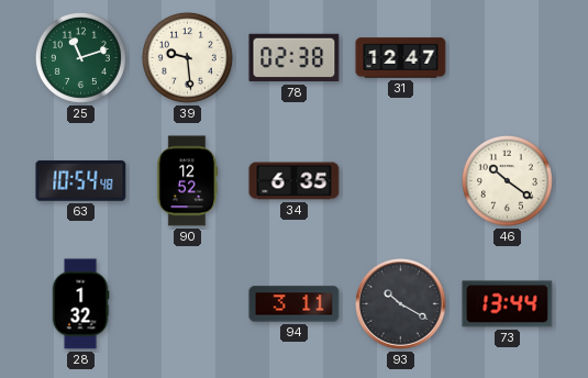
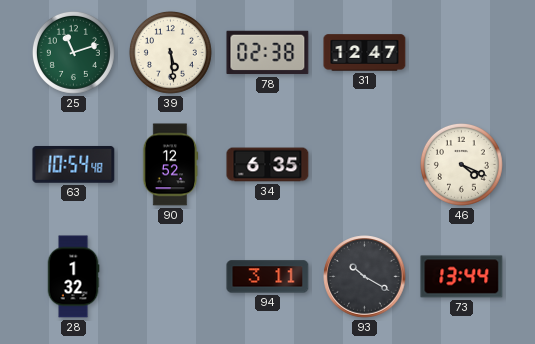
39: 9:29 -> 5:29
46: 10:21 -> 4:19
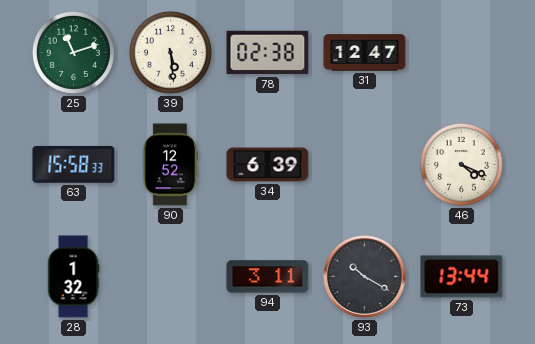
63: 10:54 -> 15:58
34: 6:35 -> 6:39
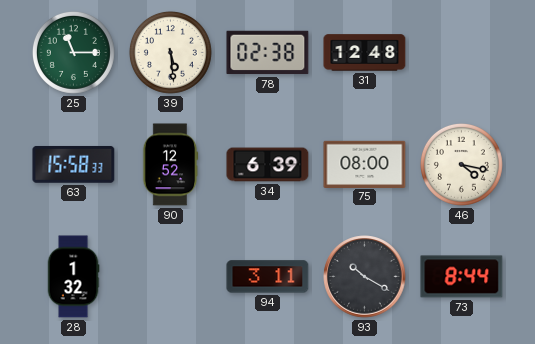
25: 11:12 -> 11:15
31: 12:47 -> 12:48
75: none -> 08:00
46: 4:19 -> 4:17
73: 13:44 -> 8:44
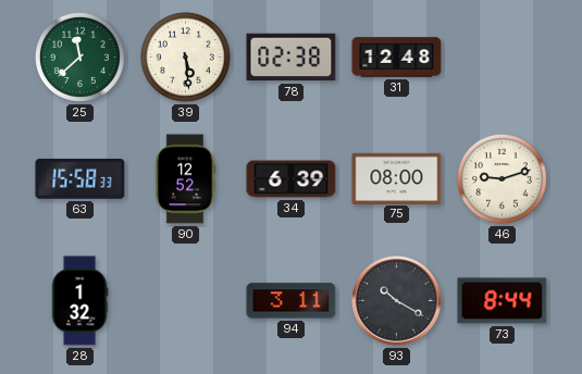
25: 11:15 -> 11:38
46: 4:17 -> 9:12
